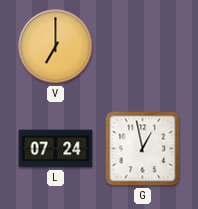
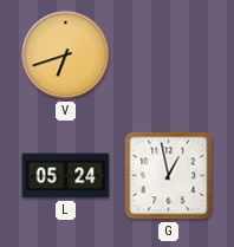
V: 7:00 -> 6:42
L: 07:24 -> 05:24
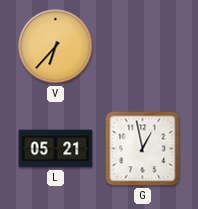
V: 6:42 -> 6:37
L: 05:24 -> 05:21
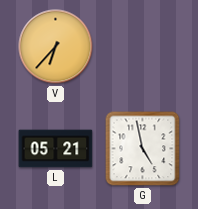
G: 12:58 -> 4:58
